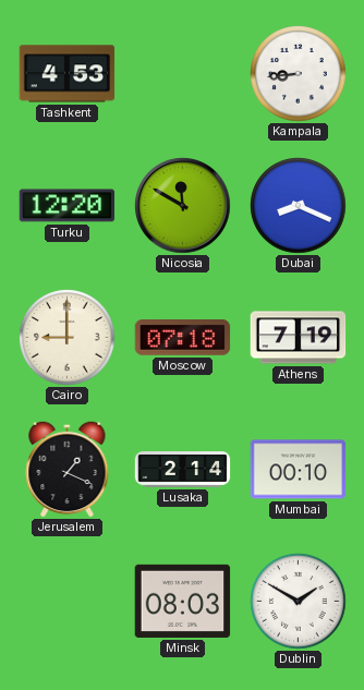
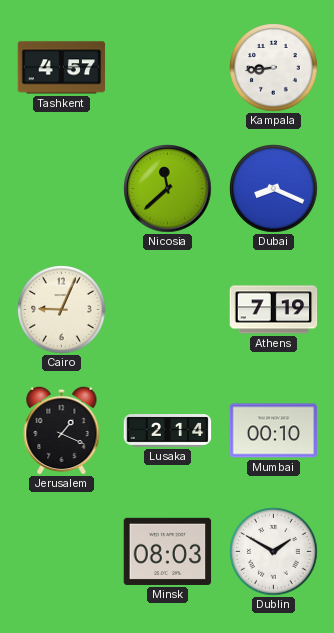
Tashkent: 4:53 -> 4:57
Turku: 12:20 -> none
Nicosia: 11:50 -> 11:38
Cairo: 9:00 -> 9:04
Moscow: 07:18 -> none
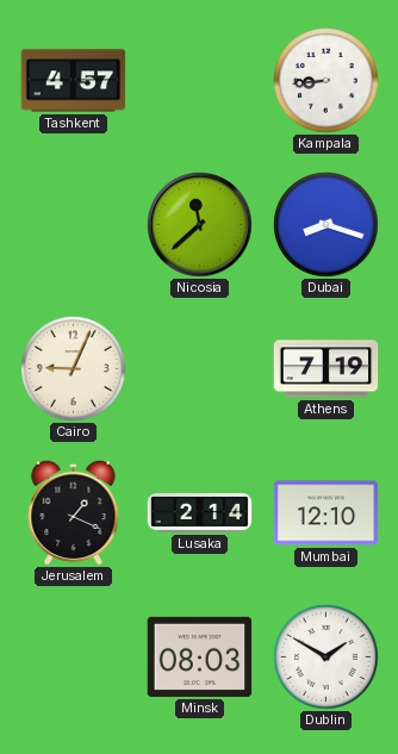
Dubai: 8:19 -> 8:18
Mumbai: 00:10 -> 12:10
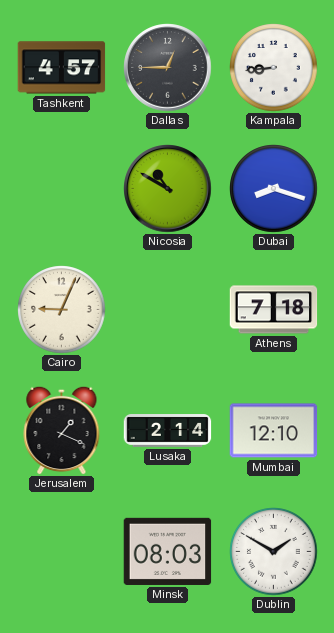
Dallas: none -> 12:45
Nicosia: 11:38 -> 10:50
Athens: 7:19 -> 7:18
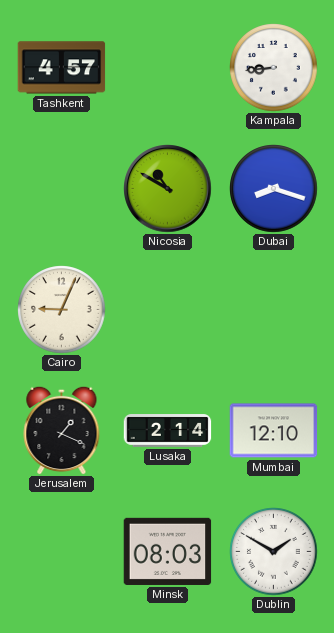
Dallas: 12:45 -> none
Athens: 7:18 -> none
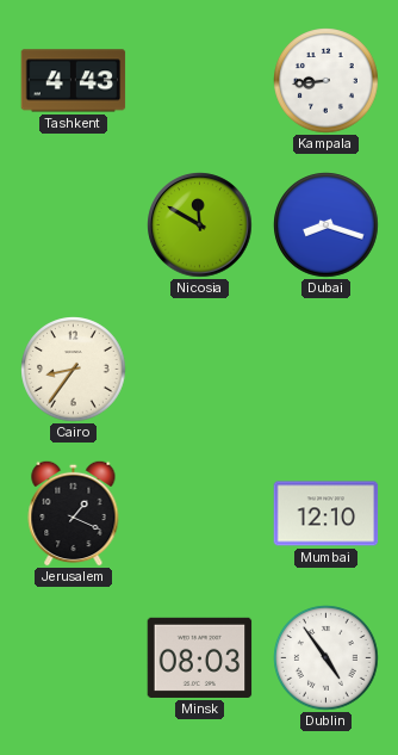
Tashkent: 4:57 -> 4:43
Nicosia: 10:50 -> 11:50
Cairo: 9:04 -> 8:36
Lusaka: 2:14 -> none
Dublin: 1:50 -> 4:54
